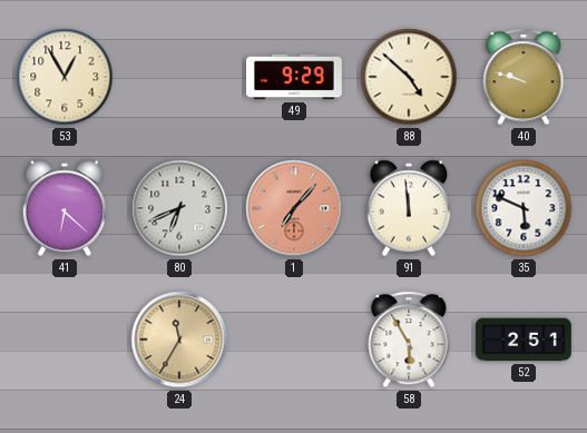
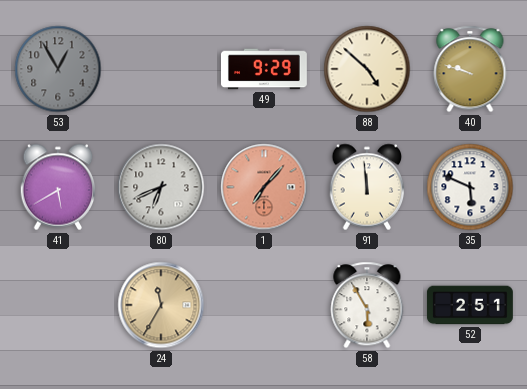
53 dial: cream -> grey
41: 6:22 -> 5:40
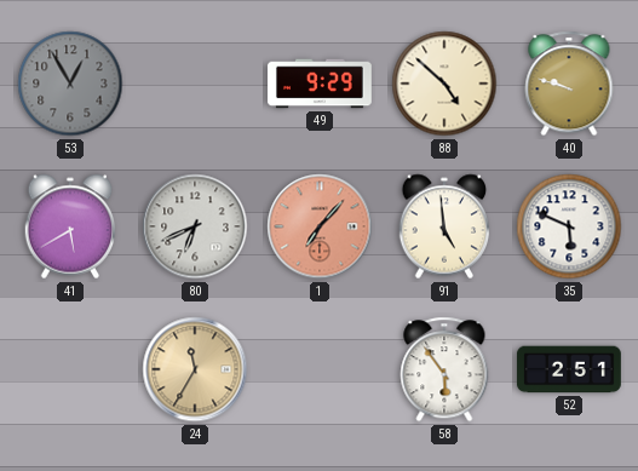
91: 11:59 -> 4:59
58: 5:55 -> 5:54
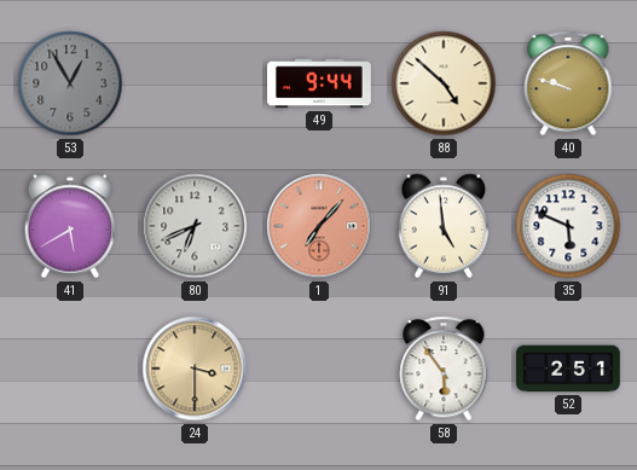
49: 9:29 -> 9:44
24: 11:35 -> 3:30
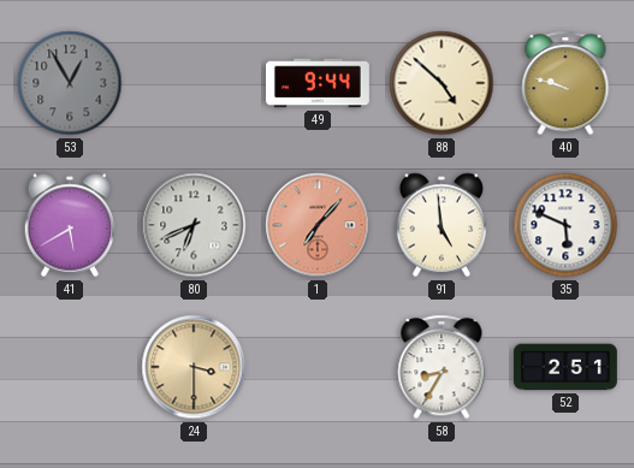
58: 5:54 -> 8:35
